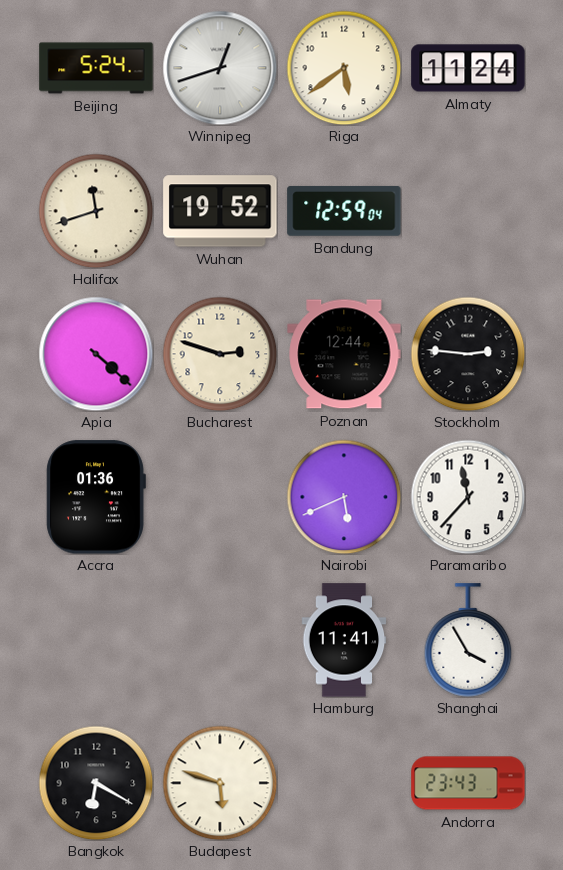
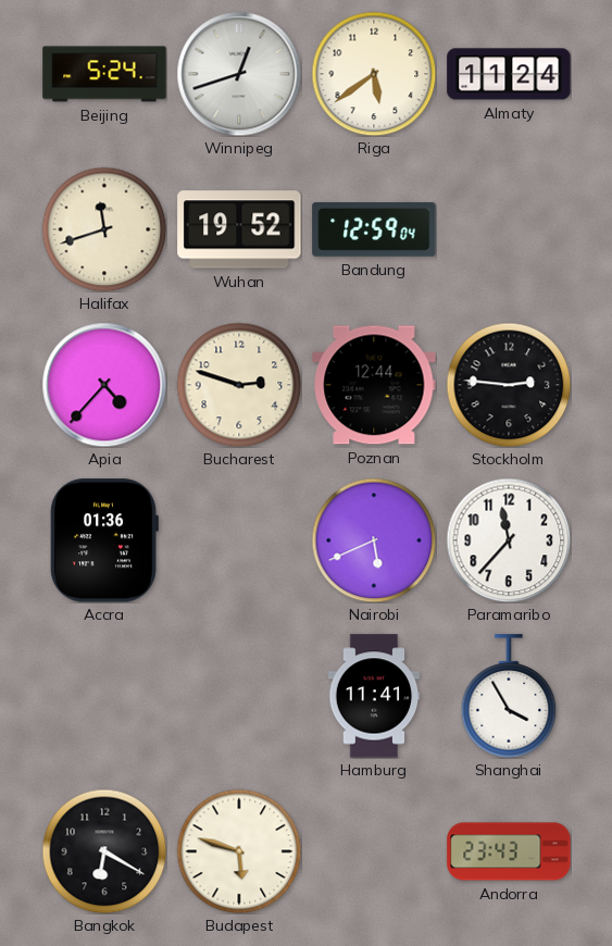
Apia: 4:22 -> 4:37
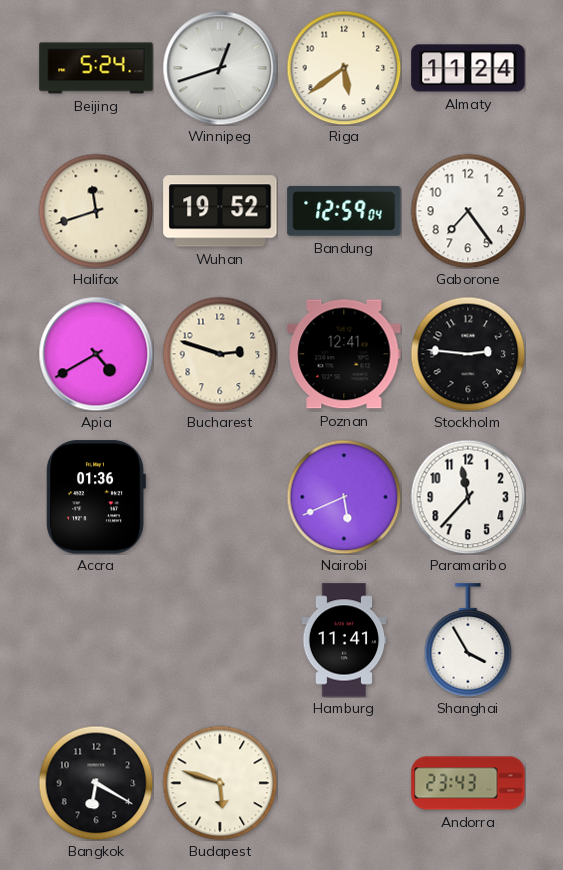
Gaborone: none -> 7:24
Apia: 4:37 -> 4:40
Poznan: 12:44 -> 12:41
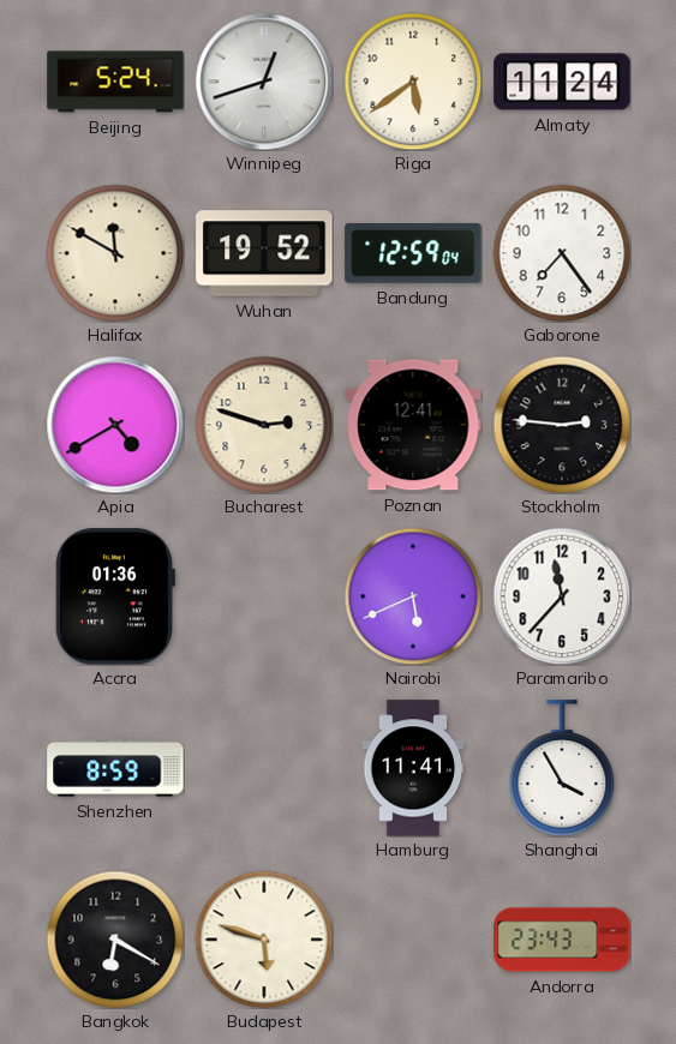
Halifax: 11:42 -> 11:50
Shenzhen: none -> 8:59
